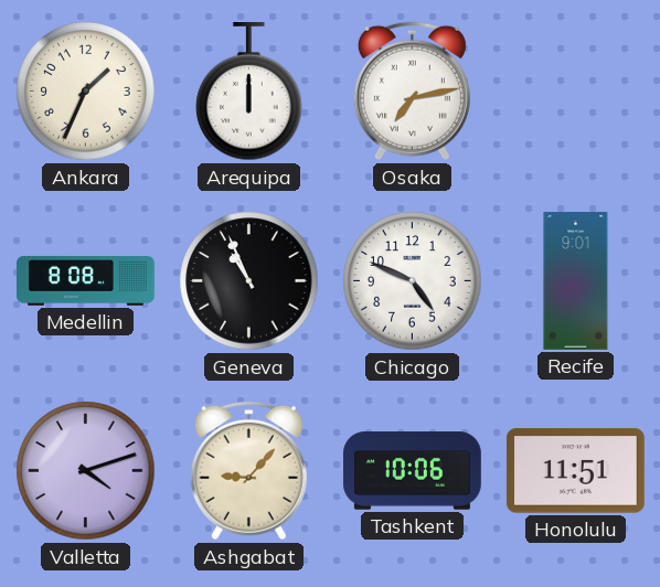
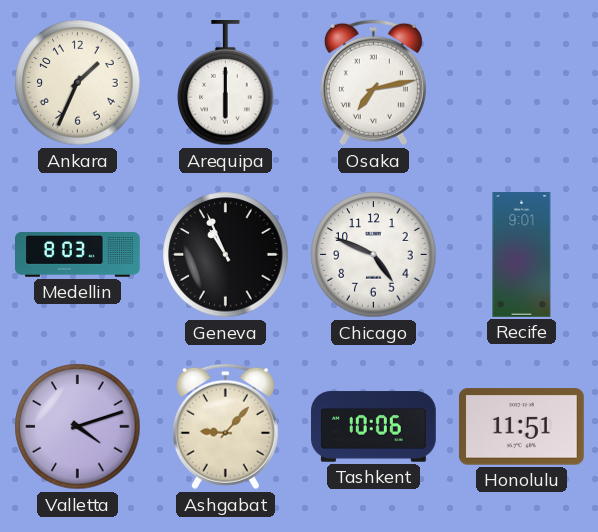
Arequipa: 12:00 -> 6:00
Medellin: 8:08 -> 8:03
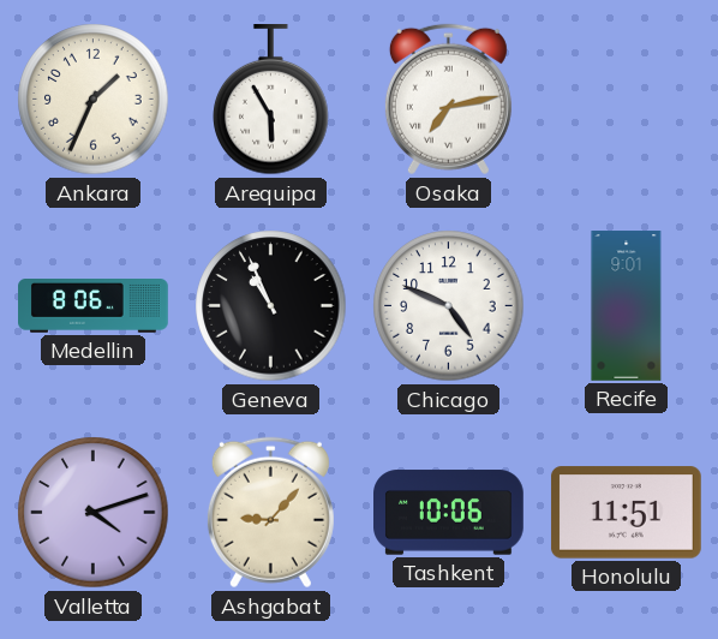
Arequipa: 6:00 -> 5:55
Medellin: 8:03 -> 8:06
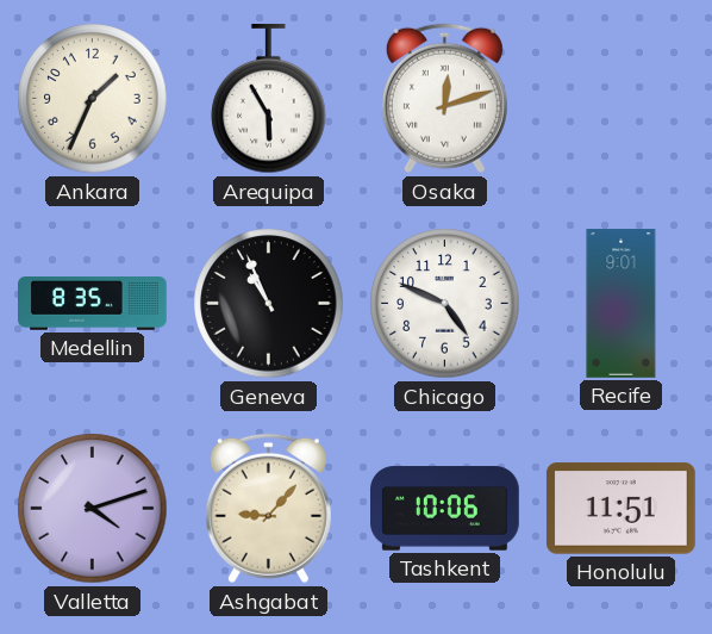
Osaka: 7:13 -> 12:12
Medellin: 8:06 -> 8:35
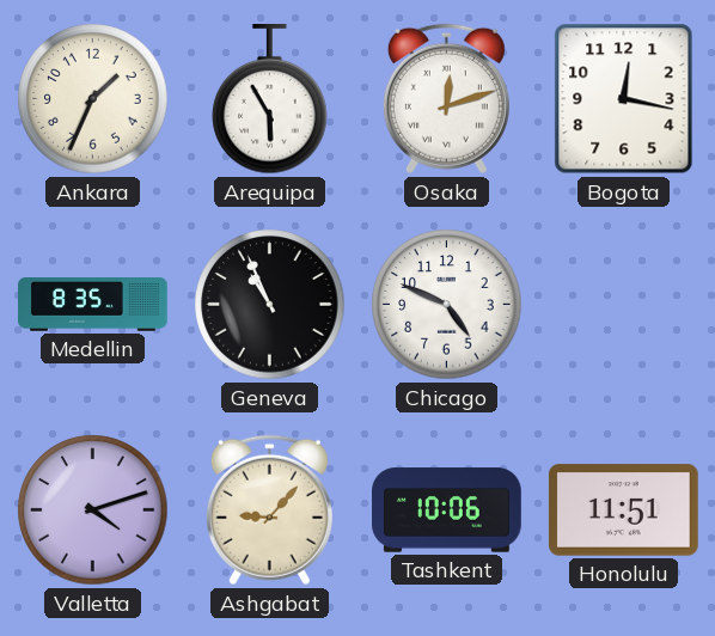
Bogota: none -> 12:17
Recife: 9:01 -> none
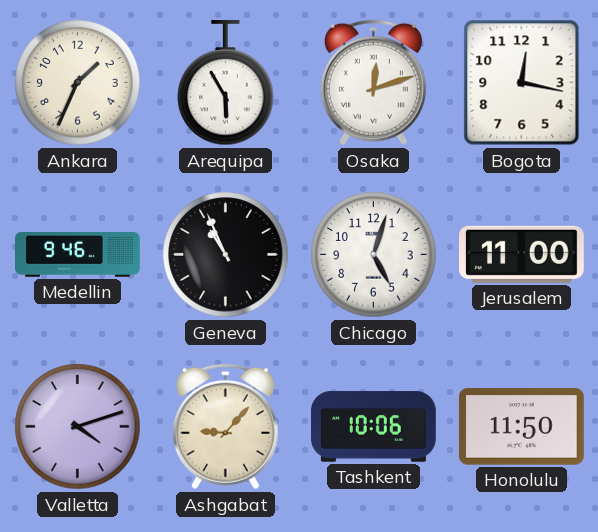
Medellin: 8:35 -> 9:46
Chicago: 4:49 -> 5:03
Jerusalem: none -> 11:00
Honolulu: 11:51 -> 11:50
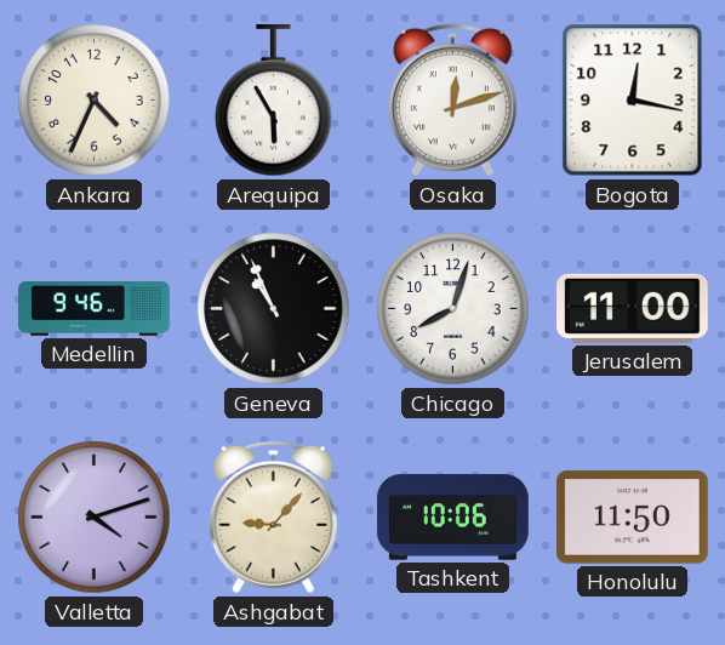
Ankara: 1:34 -> 4:34
Chicago: 5:03 -> 8:03
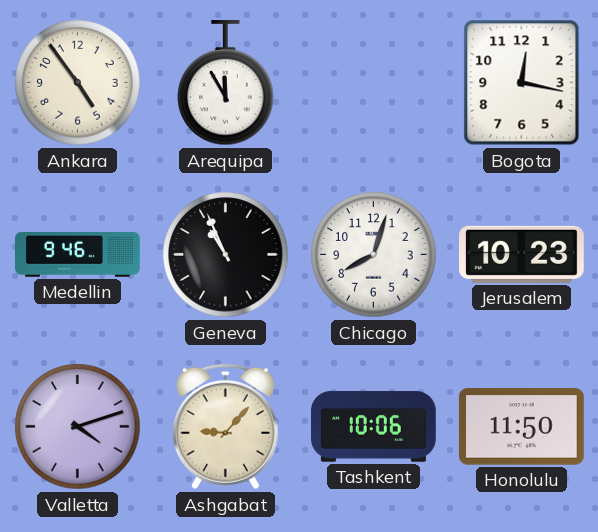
Ankara: 4:34 -> 4:54
Arequipa: 5:55 -> 11:55
Osaka: 12:12 -> none
Jerusalem: 11:00 -> 10:23
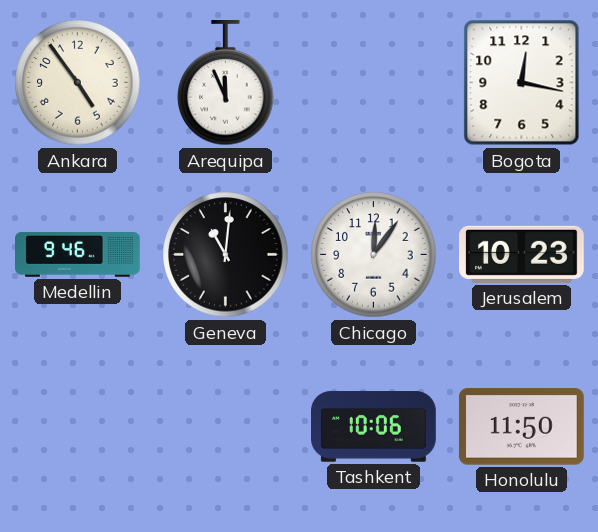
Arequipa: 11:55 -> 11:56
Geneva: 10:56 -> 11:01
Chicago: 8:03 -> 12:06
Valletta: 4:12 -> none
Ashgabat: 9:07 -> none
